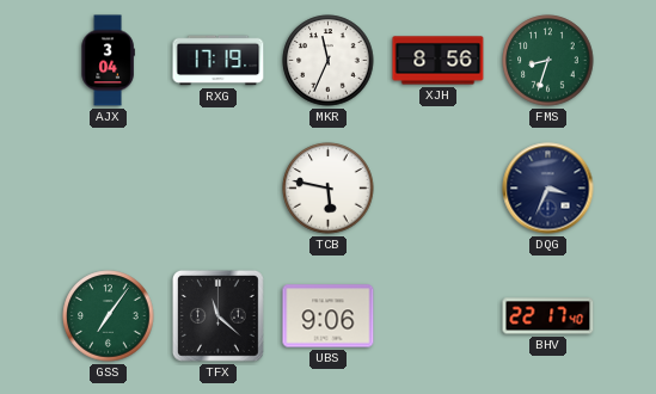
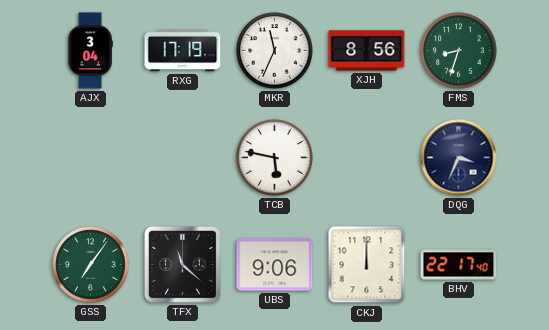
CKJ: none -> 12:00
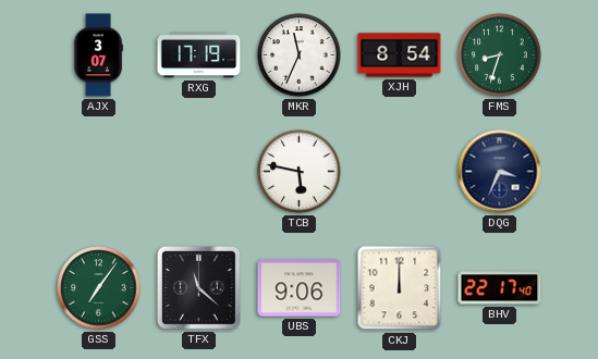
AJX: 3:04 -> 3:07
XJH: 8:56 -> 8:54
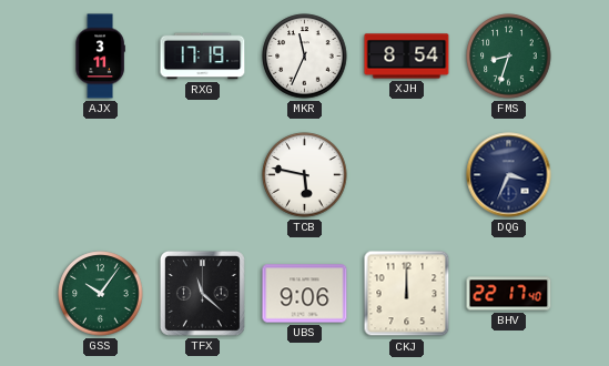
AJX: 3:07 -> 3:11
GSS: 7:06 -> 10:06
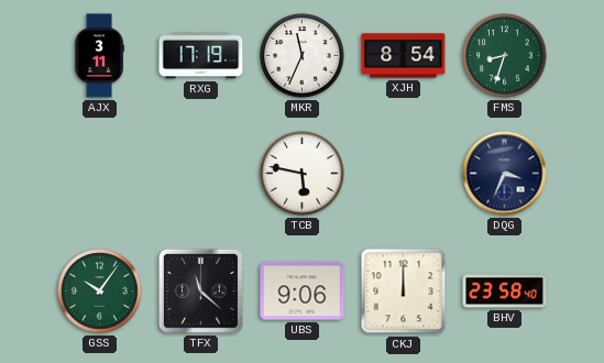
BHV: 22:17 -> 23:58
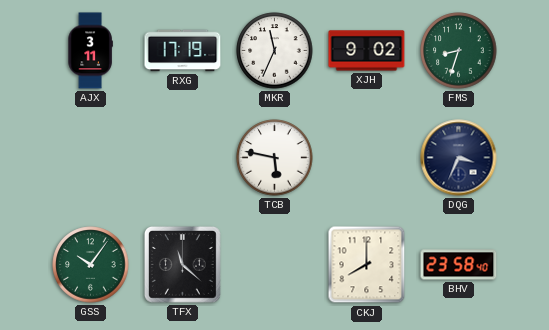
XJH: 8:54 -> 9:02
UBS: 9:06 -> none
CKJ: 12:00 -> 8:00
